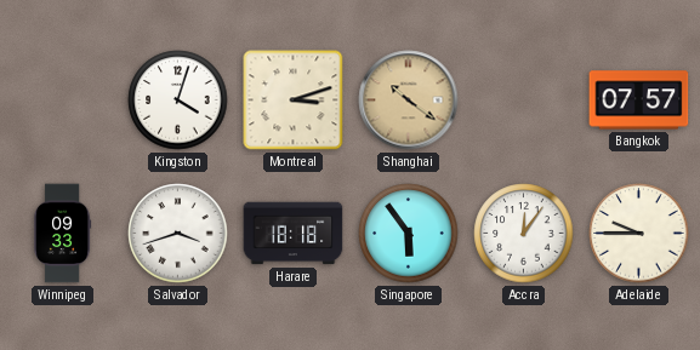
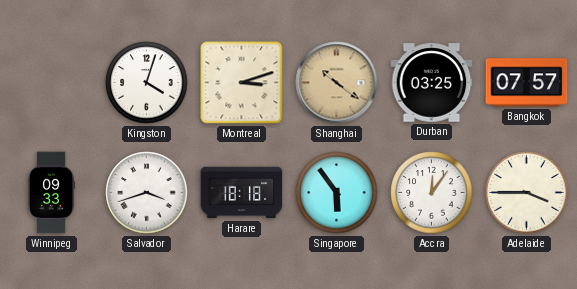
Durban: none -> 03:25
Adelaide: 9:45 -> 3:45
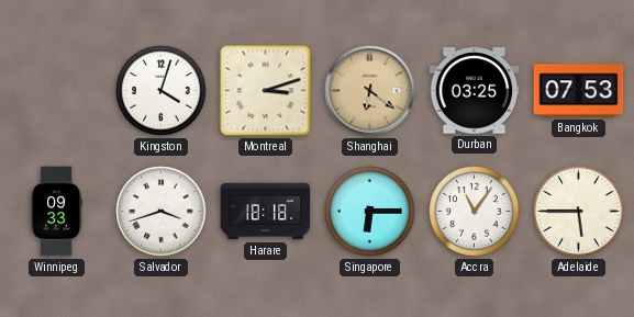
Shanghai: 10:21 -> 6:21
Bangkok: 07:57 -> 07:53
Singapore: 5:54 -> 6:15
Accra: 12:06 -> 11:06
Adelaide: 3:45 -> 5:45
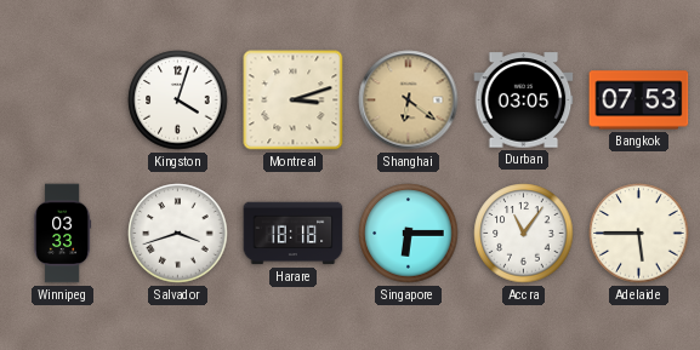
Durban: 03:25 -> 03:05
Winnipeg: 09:33 -> 03:33
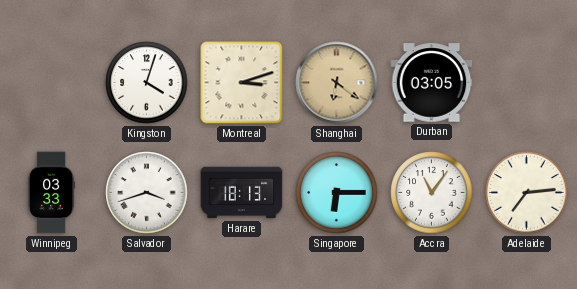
Bangkok: 07:53 -> none
Harare: 18:18 -> 18:13
Adelaide: 5:45 -> 7:14
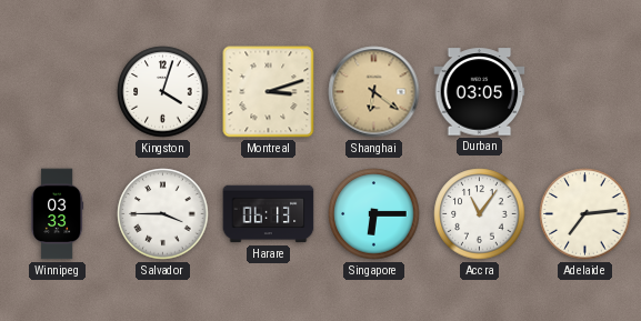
Salvador: 3:42 -> 3:45
Harare: 18:13 -> 06:13
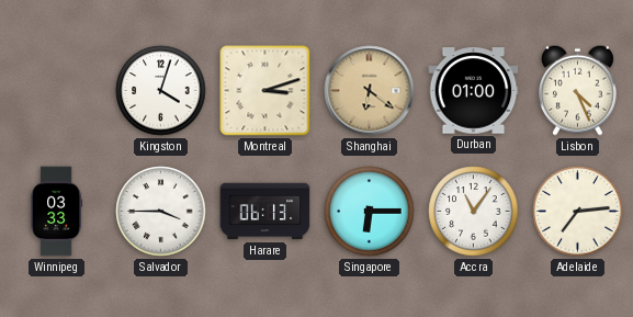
Durban: 03:05 -> 01:00
Lisbon: none -> 4:26
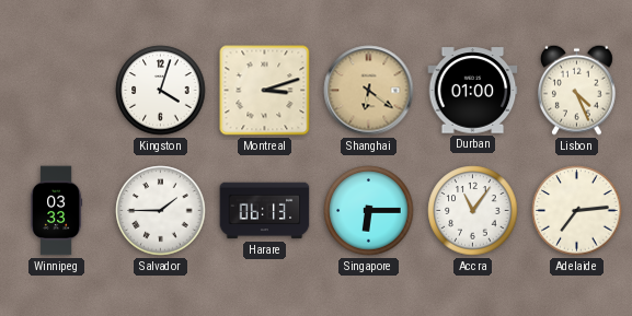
Salvador: 3:45 -> 1:45
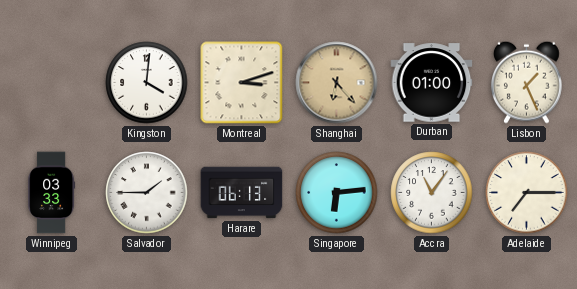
Kingston: 4:03 -> 4:01
Shanghai: 6:21 -> 6:23
Lisbon: 4:26 -> 1:26
Singapore: 6:15 -> 6:14
Adelaide: 7:14 -> 7:15
